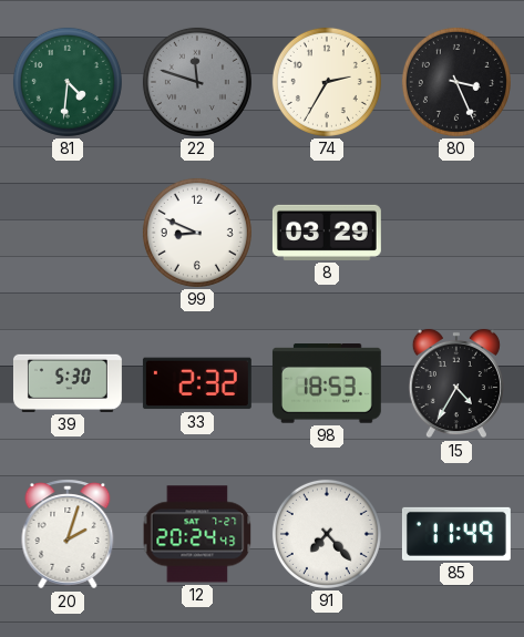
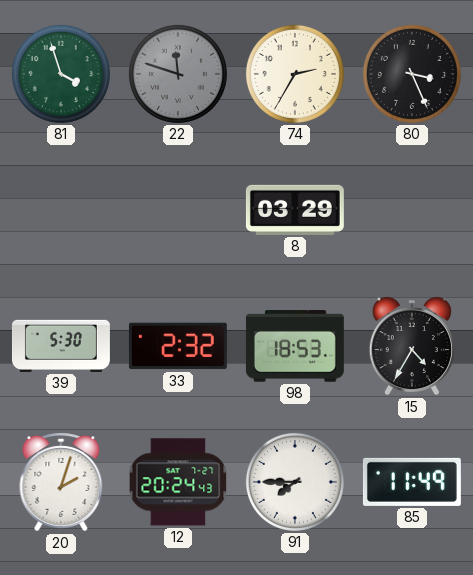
81: 4:31 -> 3:57
99: 8:49 -> none
91: 7:23 -> 7:45
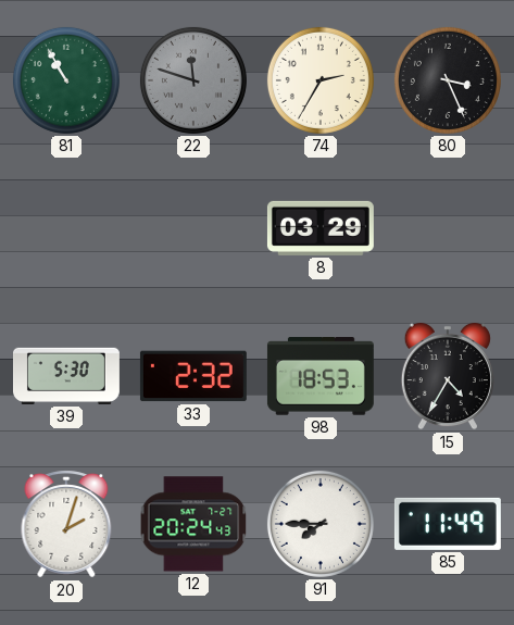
81: 3:57 -> 10:55
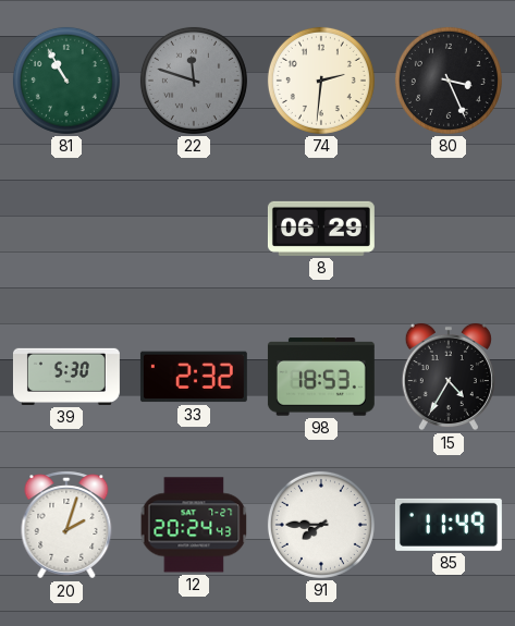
74: 2:35 -> 2:31
8: 03:29 -> 06:29
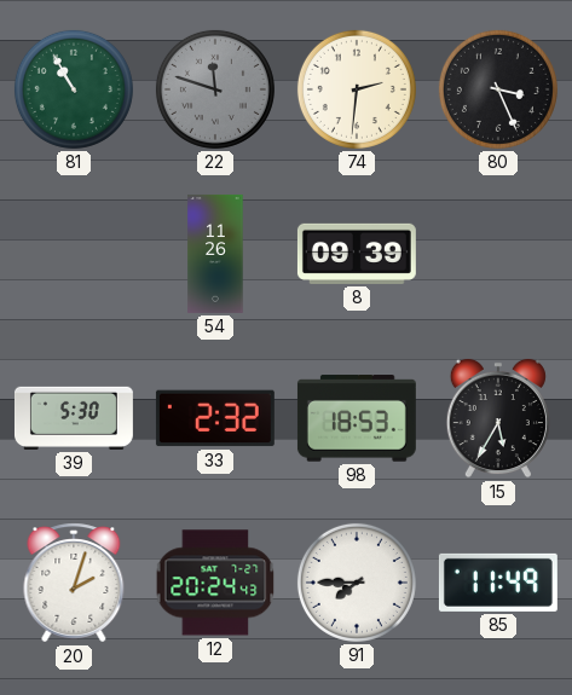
54: none -> 11:26
8: 06:29 -> 09:39
15: 4:35 -> 5:35
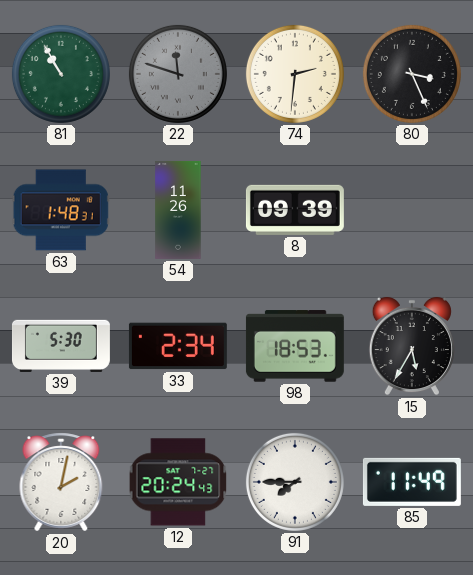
63: none -> 1:48
33: 2:32 -> 2:34
20: 2:03 -> 2:02
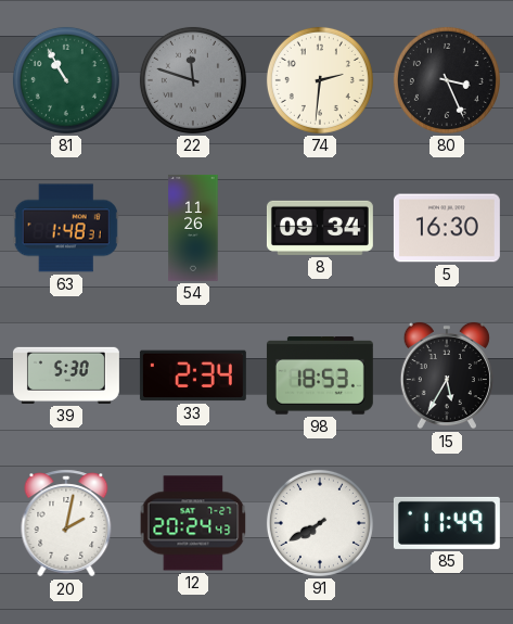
8: 09:39 -> 09:34
5: none -> 16:30
91: 7:45 -> 7:40
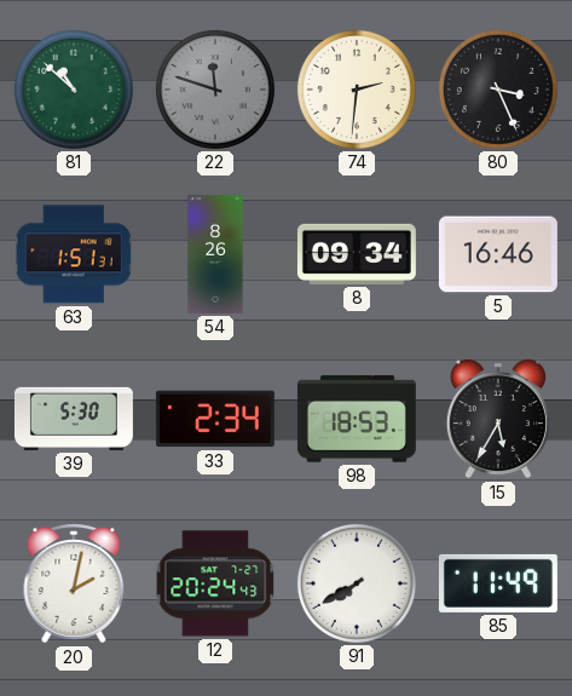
81: 10:55 -> 10:52
63: 1:48 -> 1:51
54: 11:26 -> 8:26
5: 16:30 -> 16:46
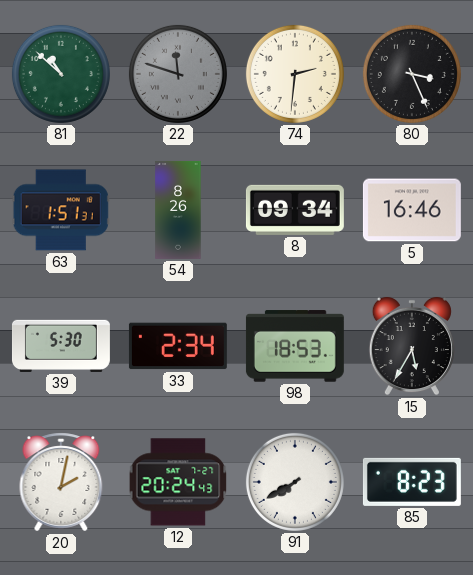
85: 11:49 -> 8:23
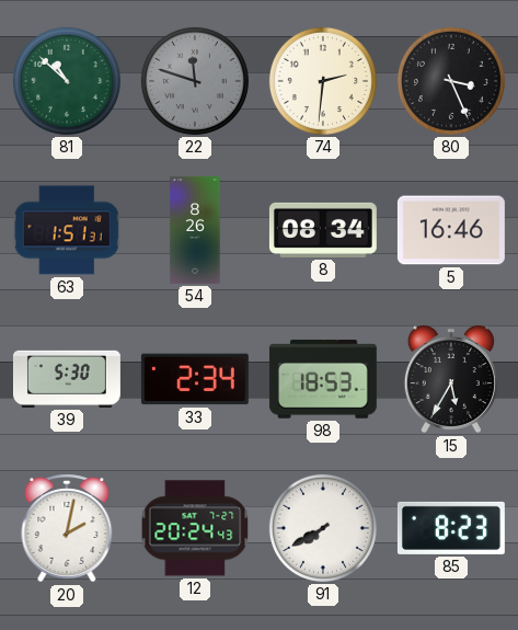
8: 09:34 -> 08:34
